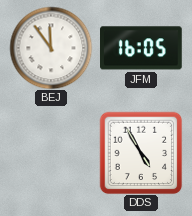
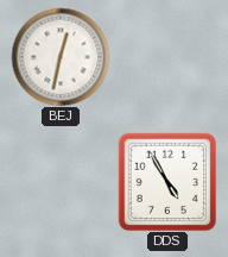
BEJ: 11:54 -> 12:32
JFM: 16:05 -> none
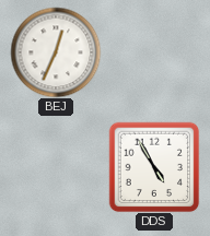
BEJ: 12:32 -> 12:34
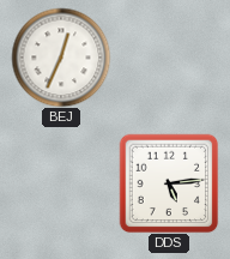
DDS: 4:55 -> 5:14
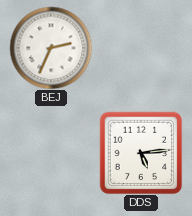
BEJ: 12:34 -> 2:34
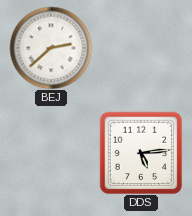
BEJ: 2:34 -> 2:38
